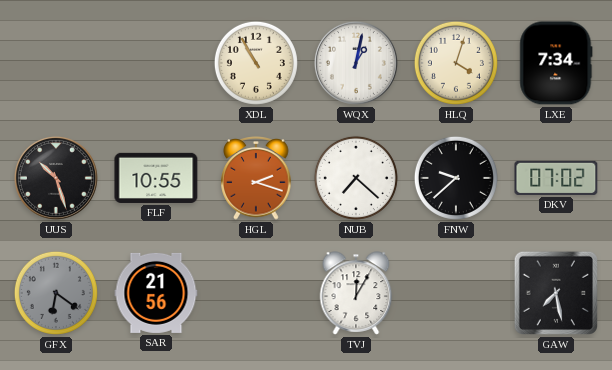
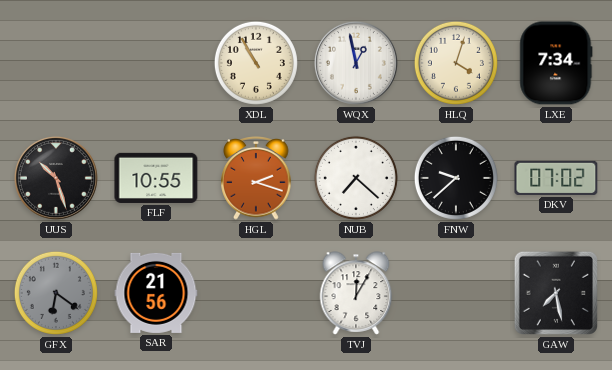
WQX: 1:02 -> 12:58
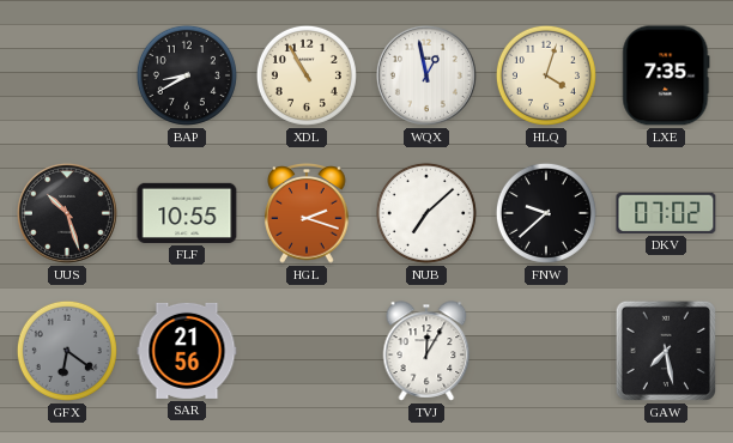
BAP: none -> 8:40
LXE: 7:34 -> 7:35
NUB: 7:22 -> 7:08
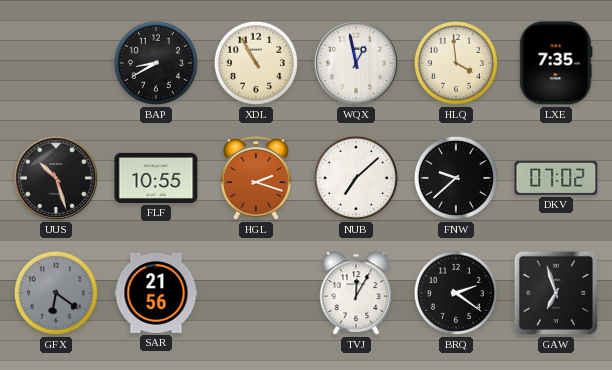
HLQ: 4:03 -> 3:59
BRQ: none -> 2:21
GAW: 7:28 -> 6:57
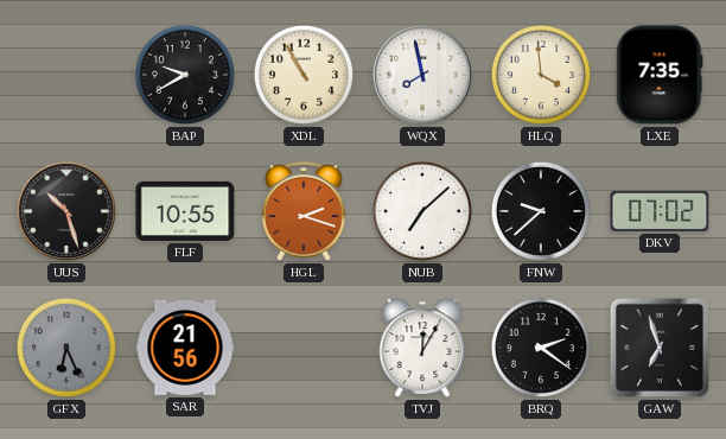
BAP: 8:40 -> 9:40
WQX: 12:58 -> 7:58
GFX: 6:21 -> 6:26
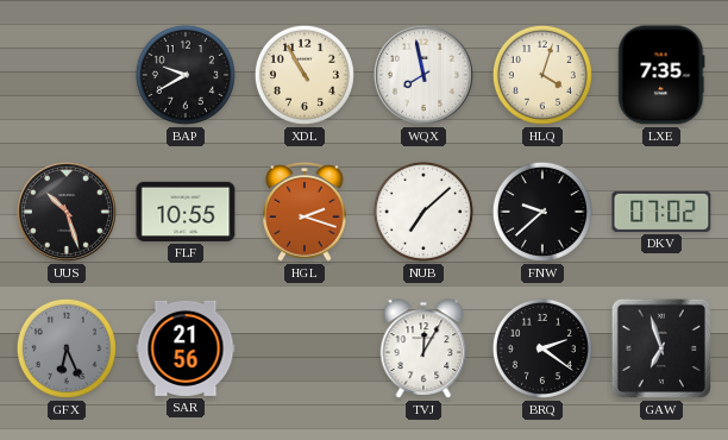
HLQ: 3:59 -> 4:03
